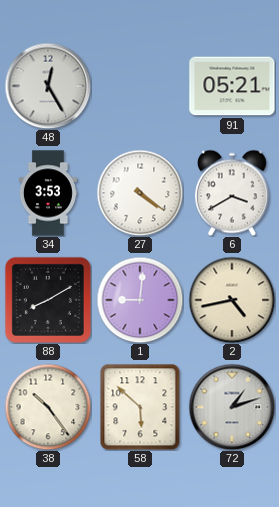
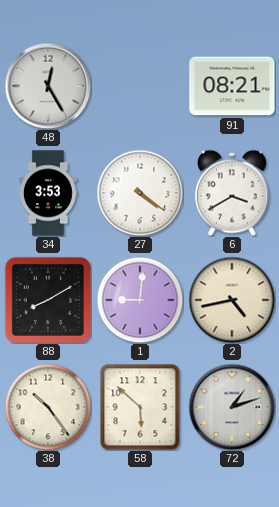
91: 05:21 -> 08:21
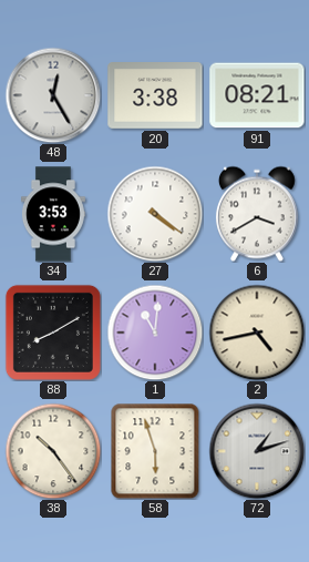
20: none -> 3:38
1: 9:01 -> 11:01
58: 5:52 -> 5:57
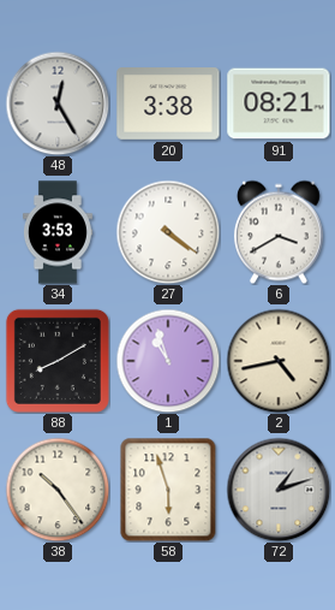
1: 11:01 -> 10:57
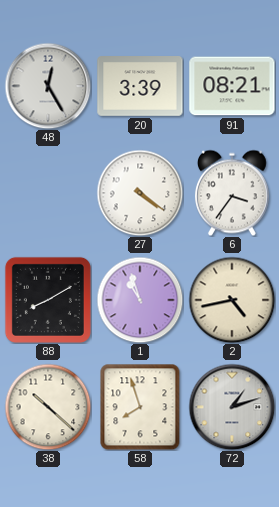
20: 3:38 -> 3:39
34: 3:53 -> none
6: 3:40 -> 3:36
38: 10:24 -> 10:22
58: 5:57 -> 7:57
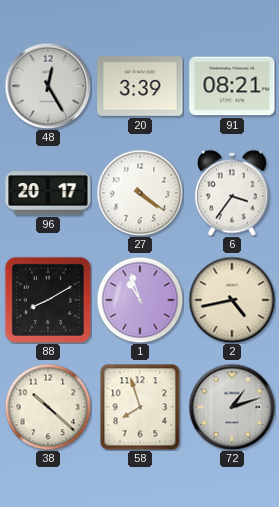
96: none -> 20:17
